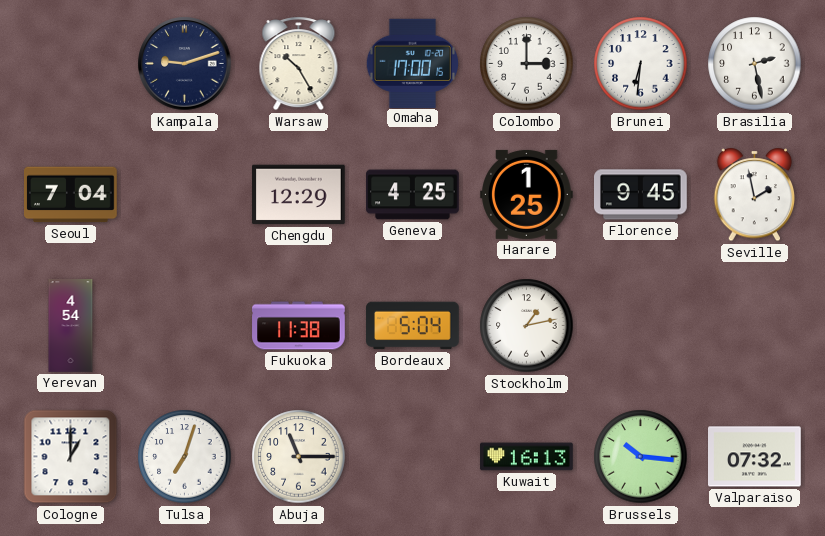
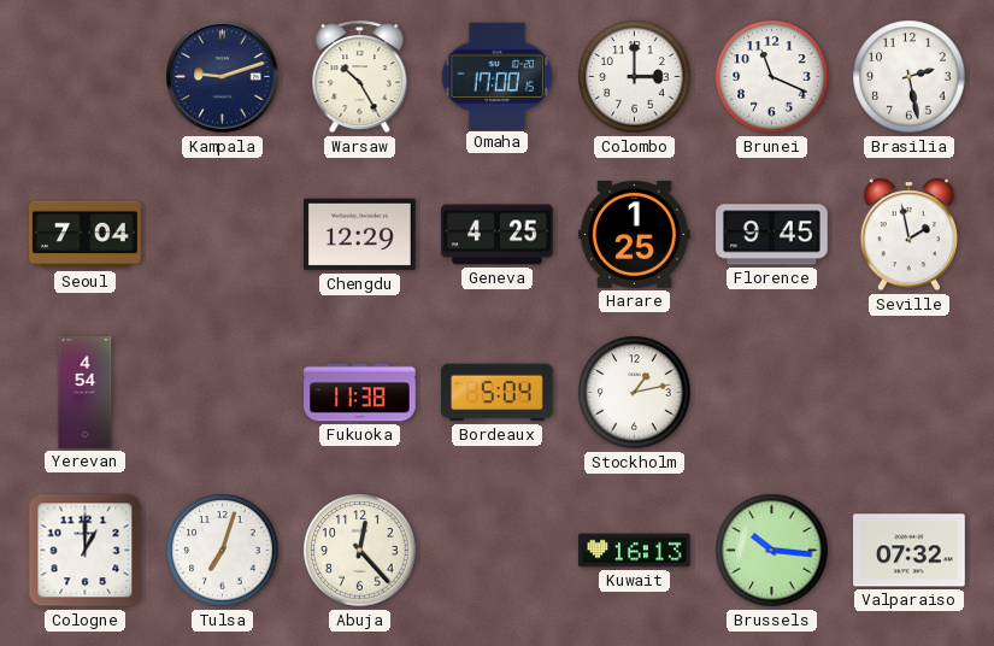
Brunei: 6:31 -> 11:19
Abuja: 11:15 -> 12:23
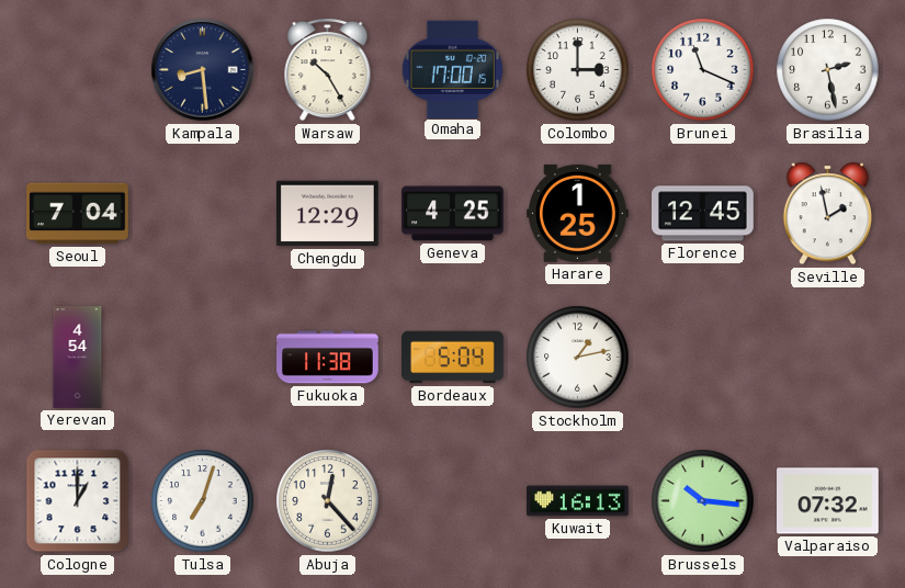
Kampala: 9:12 -> 8:29
Florence: 9:45 -> 12:45
